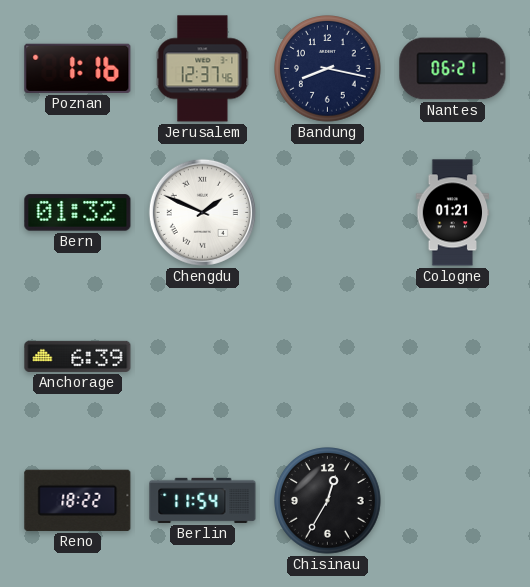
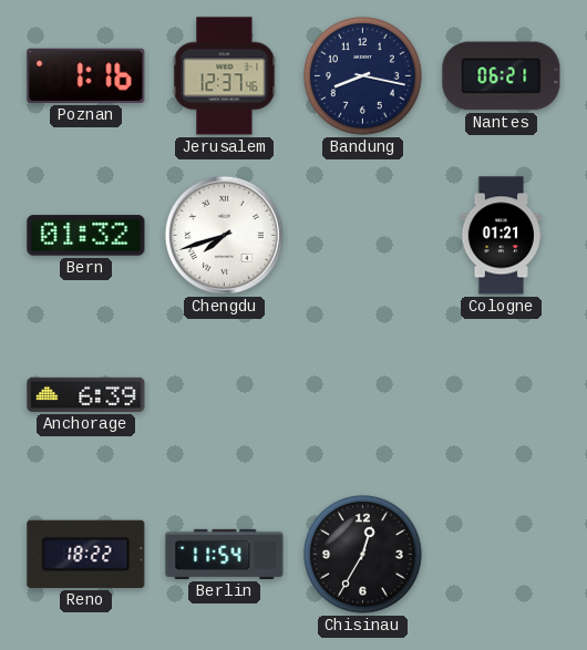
Chengdu: 1:49 -> 7:42
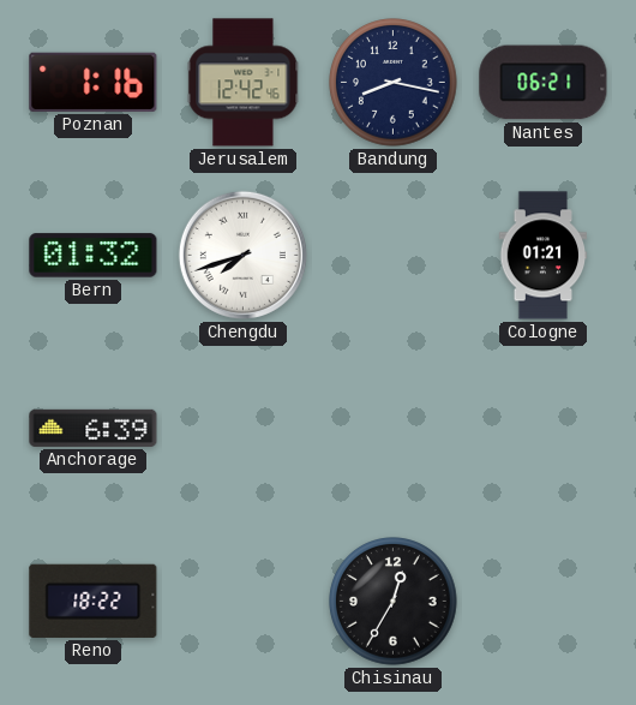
Jerusalem: 12:37 -> 12:42
Berlin: 11:54 -> none
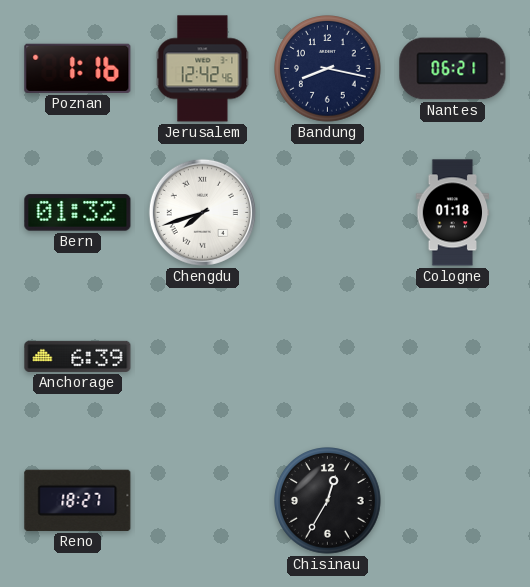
Cologne: 01:21 -> 01:18
Reno: 18:22 -> 18:27
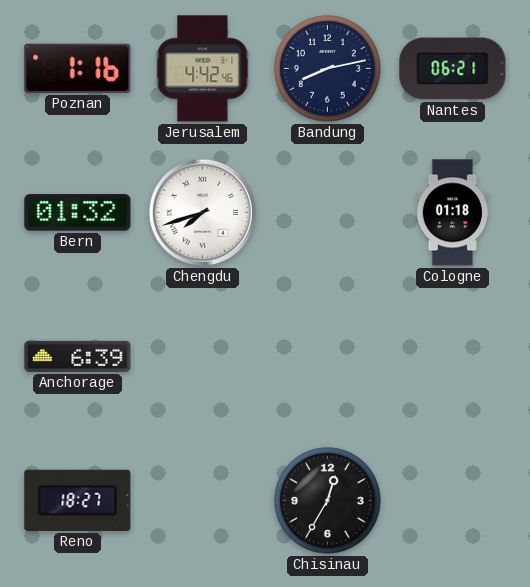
Jerusalem: 12:42 -> 4:42
Bandung: 8:17 -> 8:13
